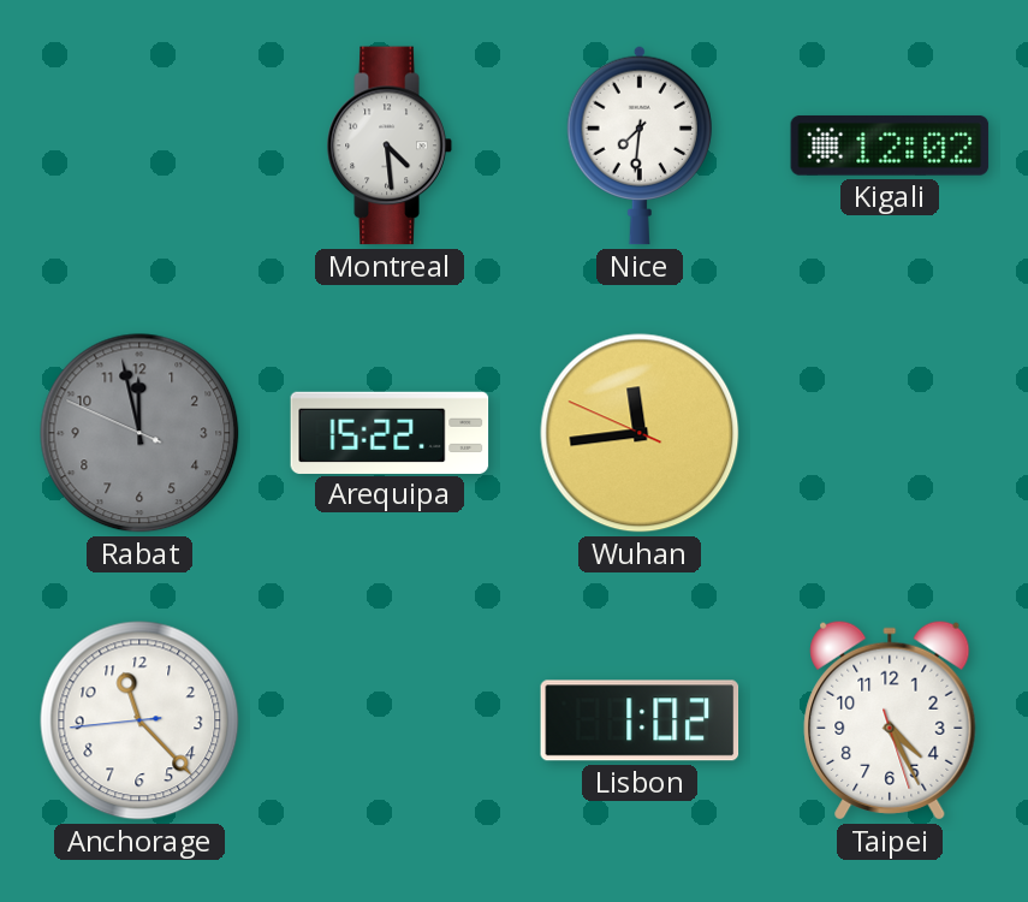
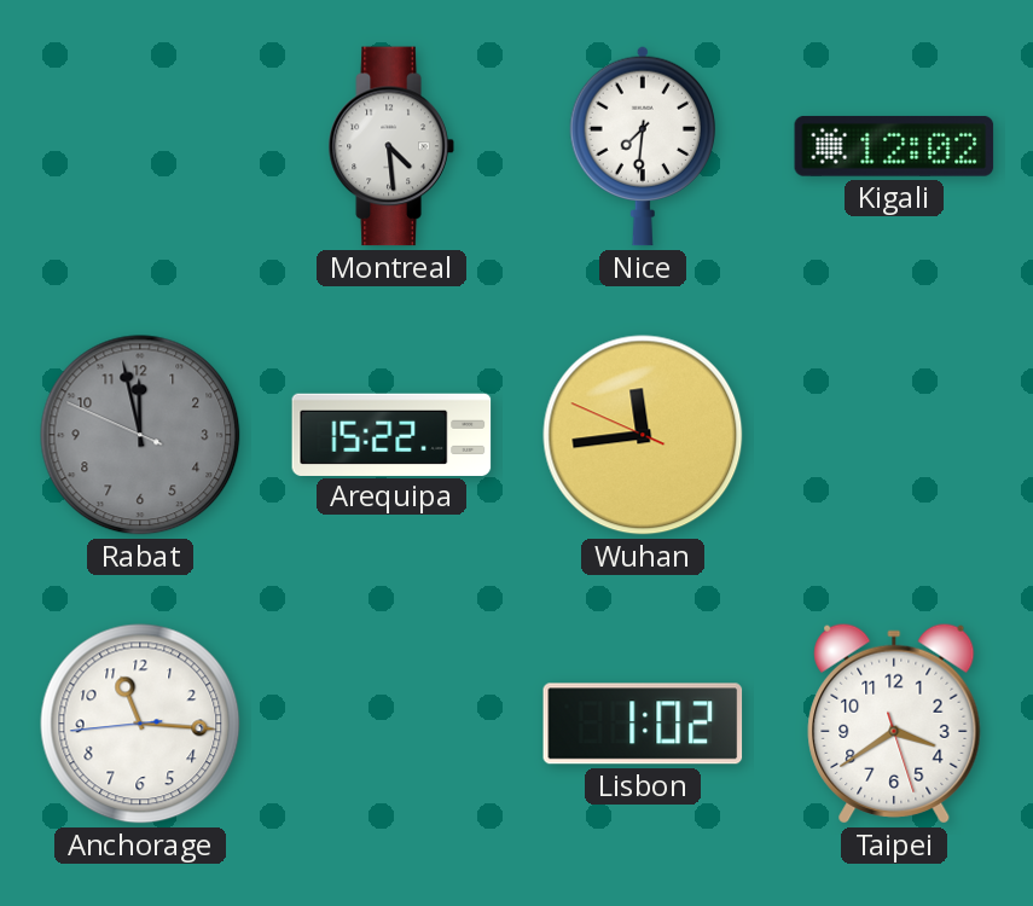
Anchorage: 11:22 -> 11:15
Taipei: 4:25 -> 3:39
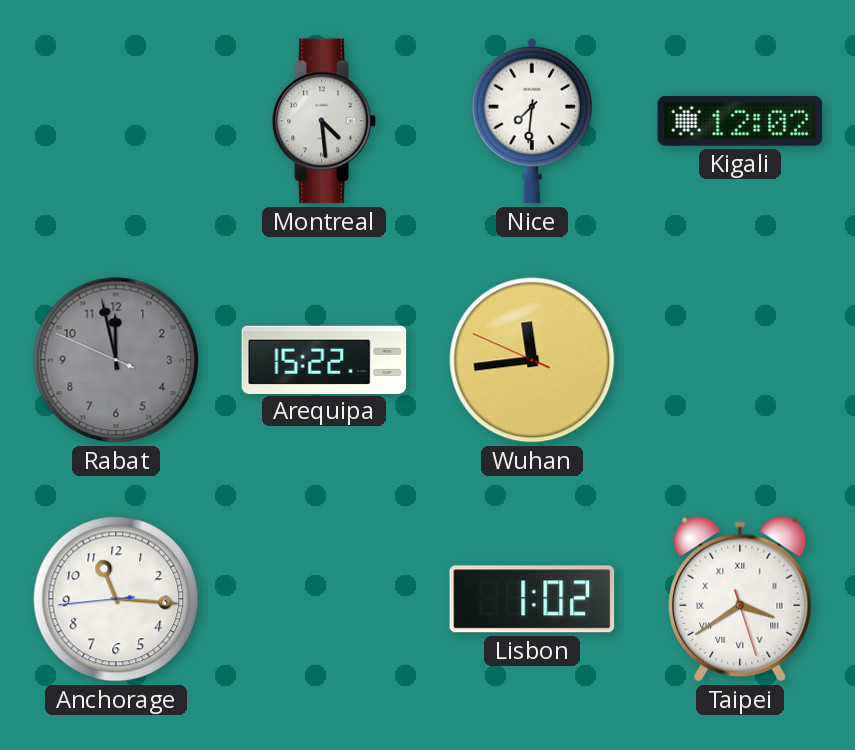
Taipei numerals: Arabic -> Roman
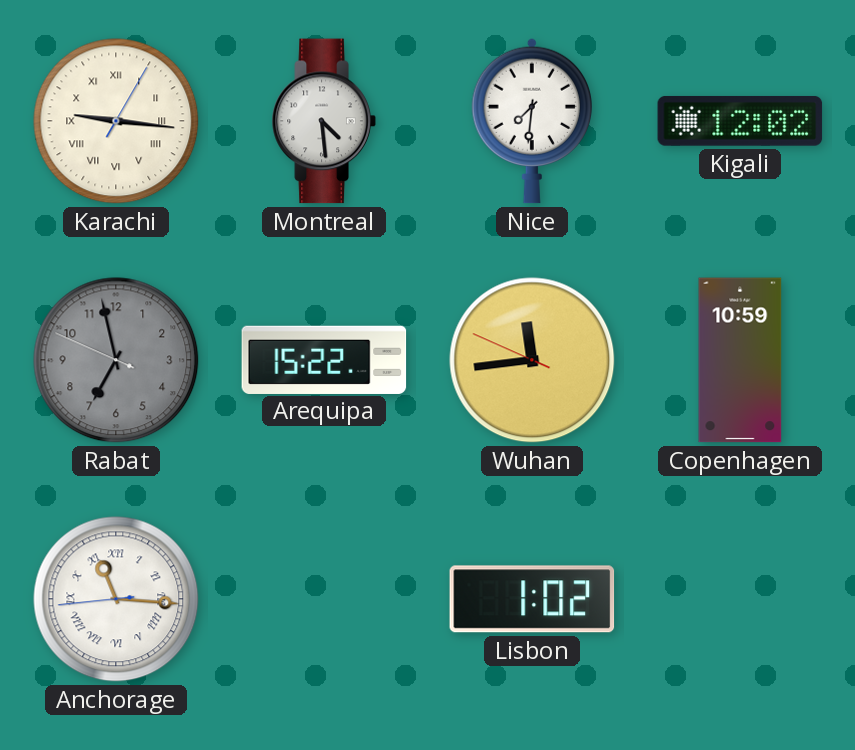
Karachi: none -> 9:16
Rabat: 11:57 -> 6:57
Copenhagen: none -> 10:59
Anchorage numerals: Arabic -> Roman
Taipei: 3:39 -> none
